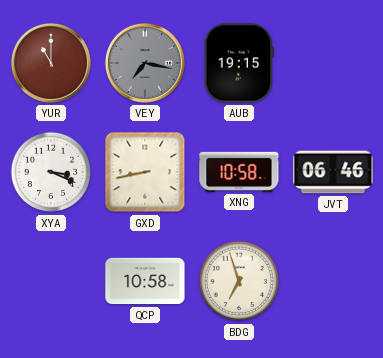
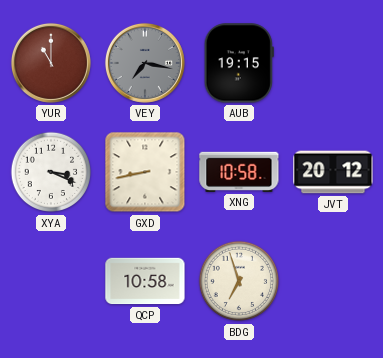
JVT: 06:46 -> 20:12
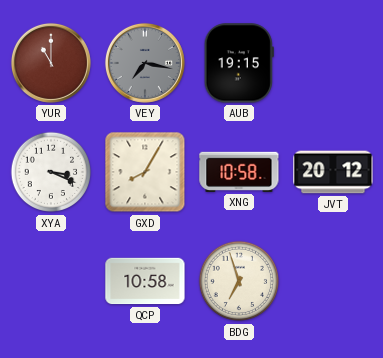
GXD: 8:43 -> 8:05
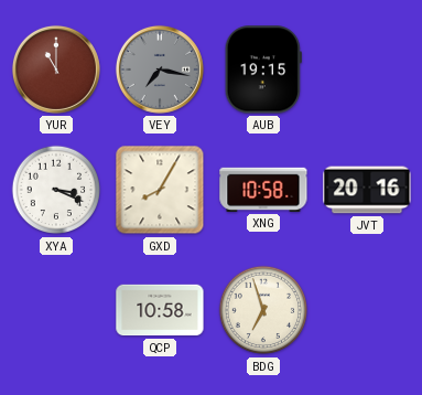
JVT: 20:12 -> 20:16
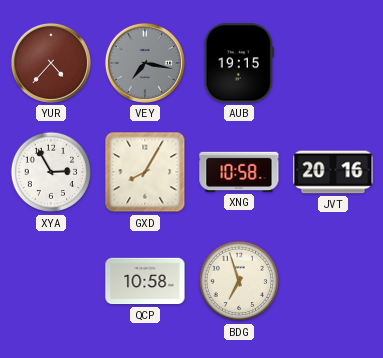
YUR: 11:00 -> 4:37
XYA: 3:19 -> 2:55
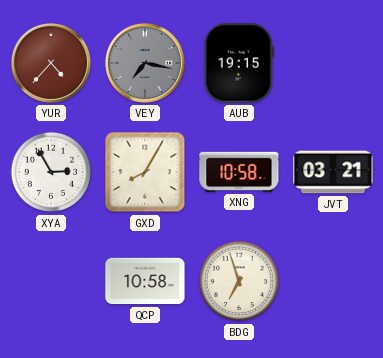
JVT: 20:16 -> 03:21
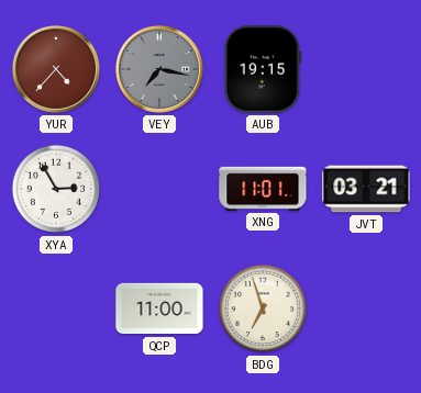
GXD: 8:05 -> none
XNG: 10:58 -> 11:01
QCP: 10:58 -> 11:00
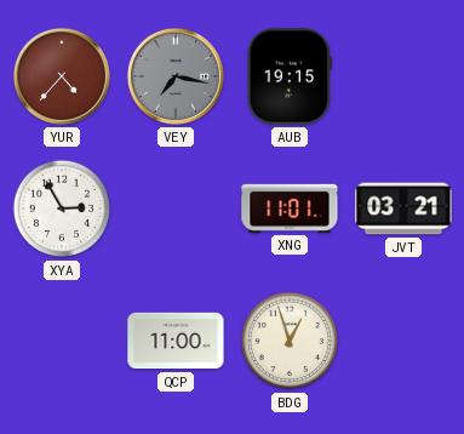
BDG: 6:57 -> 12:57
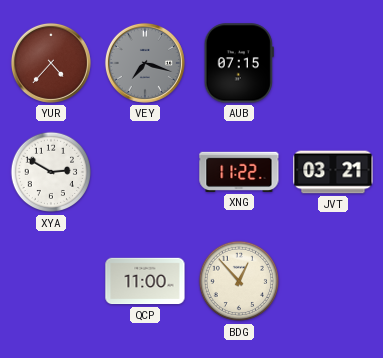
VEY: 7:17 -> 7:18
AUB: 19:15 -> 07:15
XYA: 2:55 -> 2:50
XNG: 11:01 -> 11:22
BDG: 12:57 -> 12:53
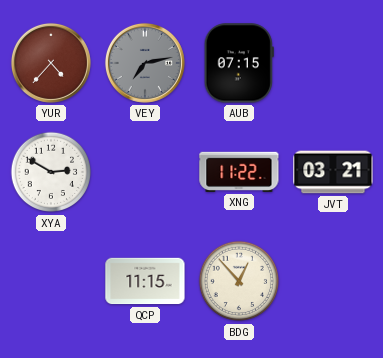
VEY: 7:18 -> 7:13
QCP: 11:00 -> 11:15
